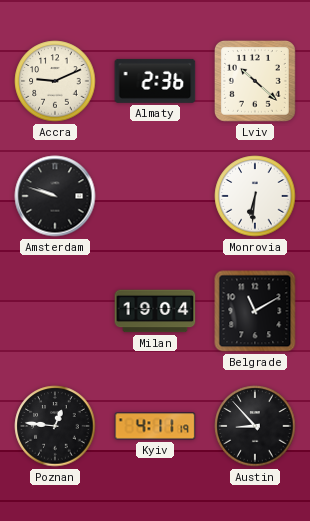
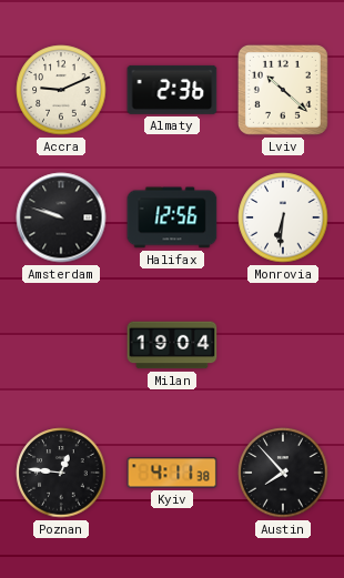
Halifax: none -> 12:56
Belgrade: 11:10 -> none
Kyiv: 4:11:19 -> 4:11:38
Austin: 8:53 -> 7:53
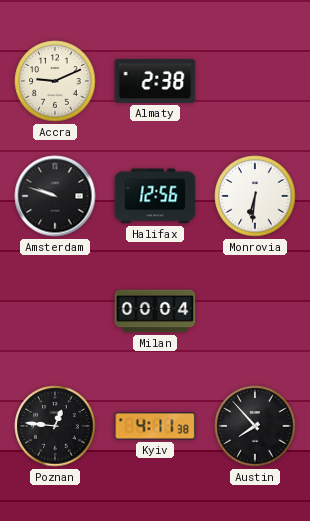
Almaty: 2:36 -> 2:38
Lviv: 10:22 -> none
Milan: 19:04 -> 00:04
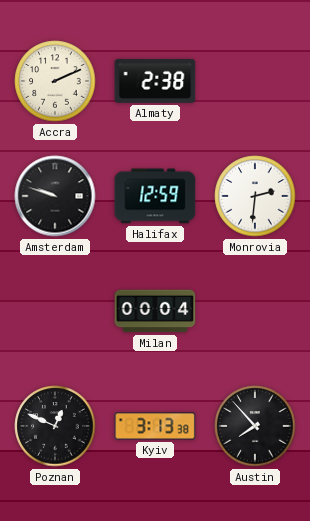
Accra: 9:11 -> 2:11
Halifax: 12:56 -> 12:59
Monrovia: 6:31 -> 2:31
Poznan: 12:46 -> 12:49
Kyiv: 4:11 -> 3:13
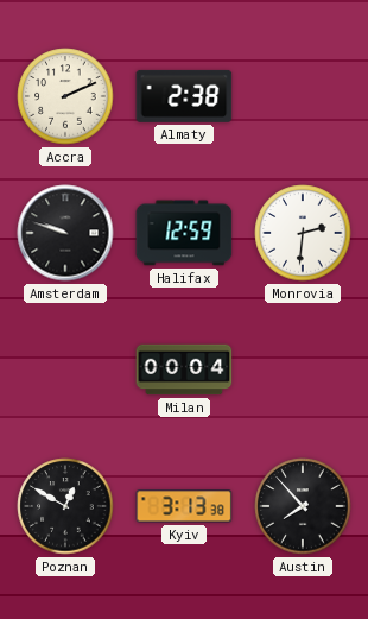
Poznan: 12:49 -> 12:50
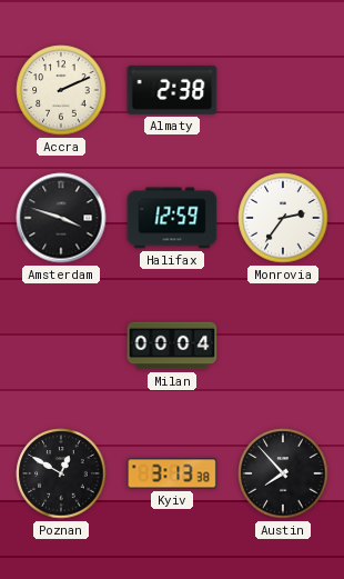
Amsterdam: 9:48 -> 3:48
Monrovia: 2:31 -> 2:36
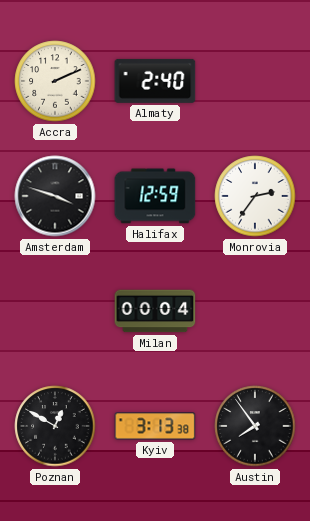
Almaty: 2:38 -> 2:40
Austin: 7:53 -> 7:54
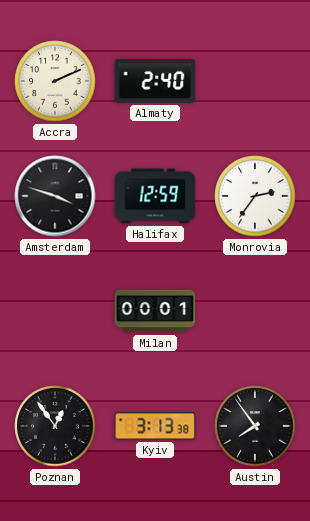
Milan: 00:04 -> 00:01
Poznan: 12:50 -> 12:54
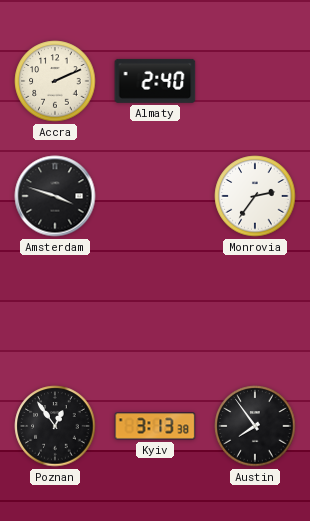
Halifax: 12:59 -> none
Milan: 00:01 -> none
